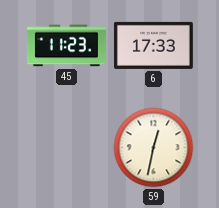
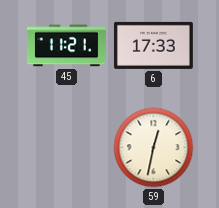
45: 11:23 -> 11:21
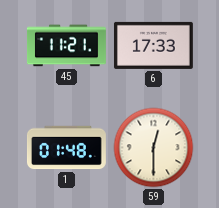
1: none -> 01:48
59: 12:32 -> 12:30
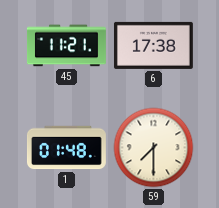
6: 17:33 -> 17:38
59: 12:30 -> 7:30
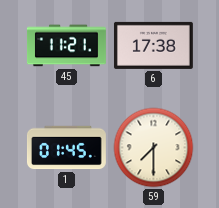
1: 01:48 -> 01:45
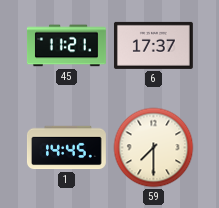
6: 17:38 -> 17:37
1: 01:45 -> 14:45
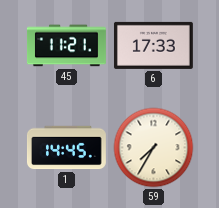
6: 17:37 -> 17:33
59: 7:30 -> 7:35
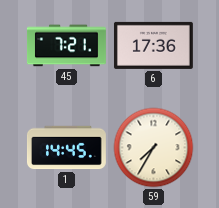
45: 11:21 -> 7:21
6: 17:33 -> 17:36
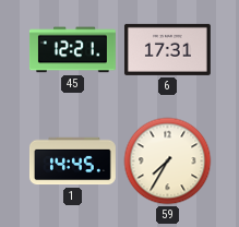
45: 7:21 -> 12:21
6: 17:36 -> 17:31
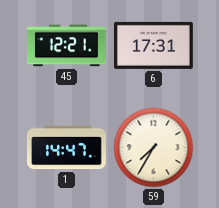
1: 14:45 -> 14:47
